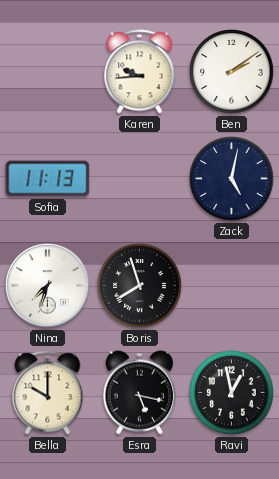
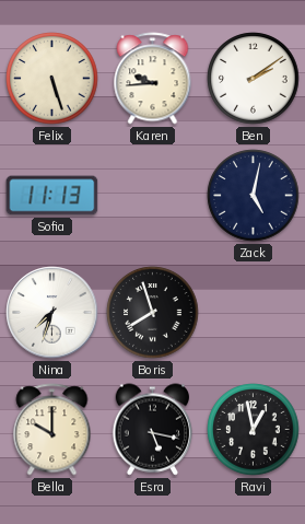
Felix: none -> 5:27
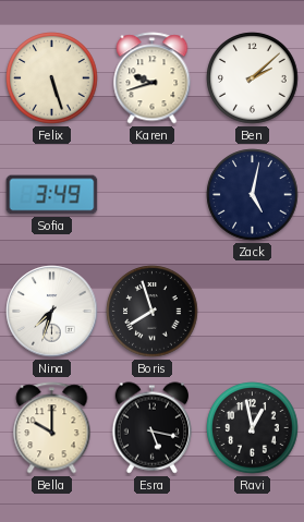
Karen: 9:44 -> 9:42
Ben: 2:09 -> 2:08
Sofia: 11:13 -> 3:49
